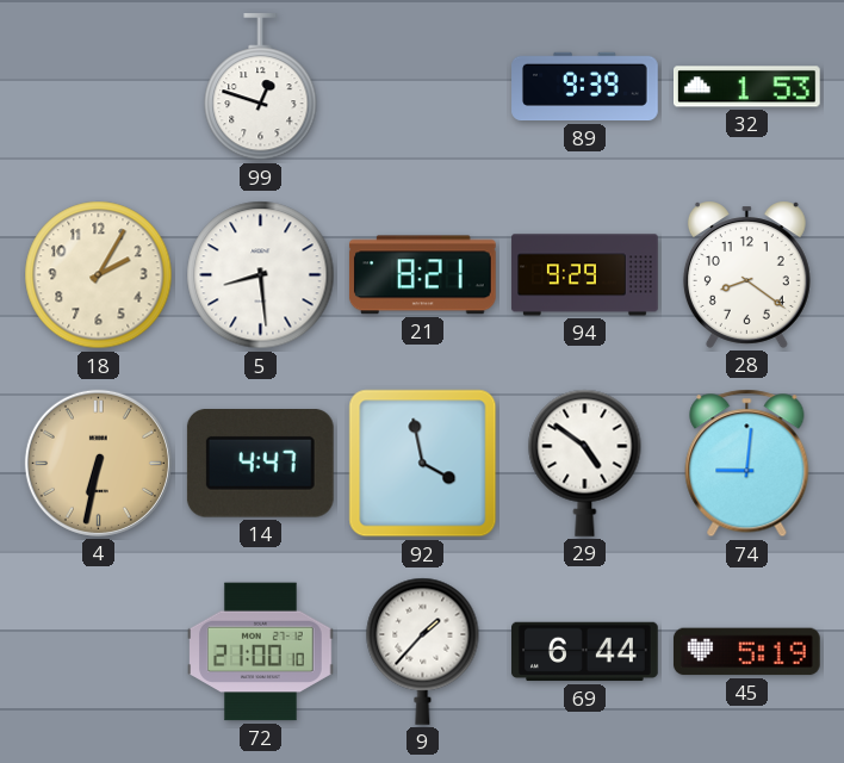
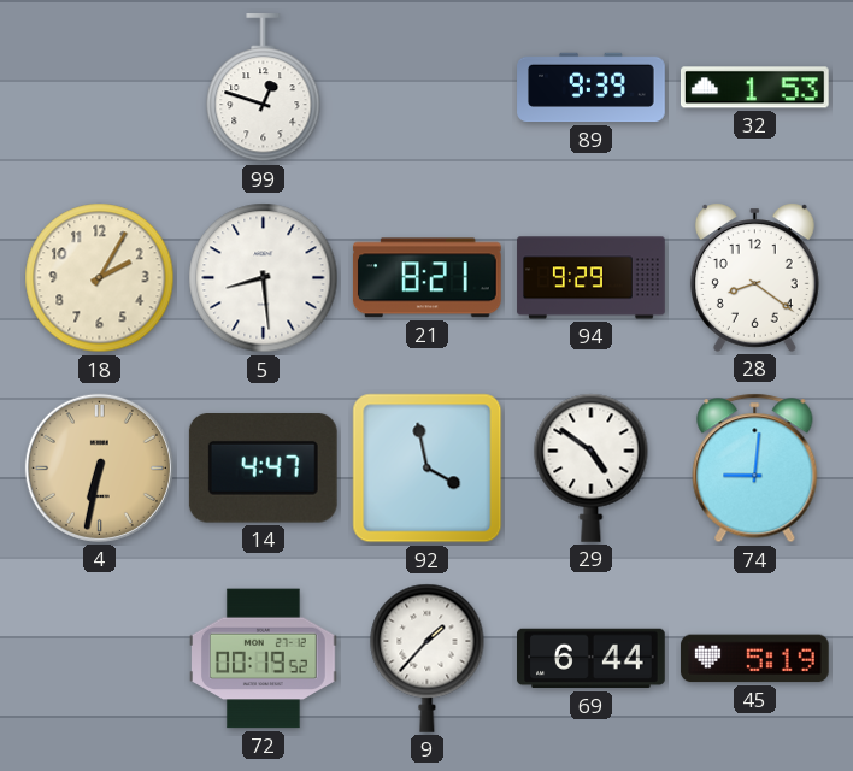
72: 21:00 -> 00:19
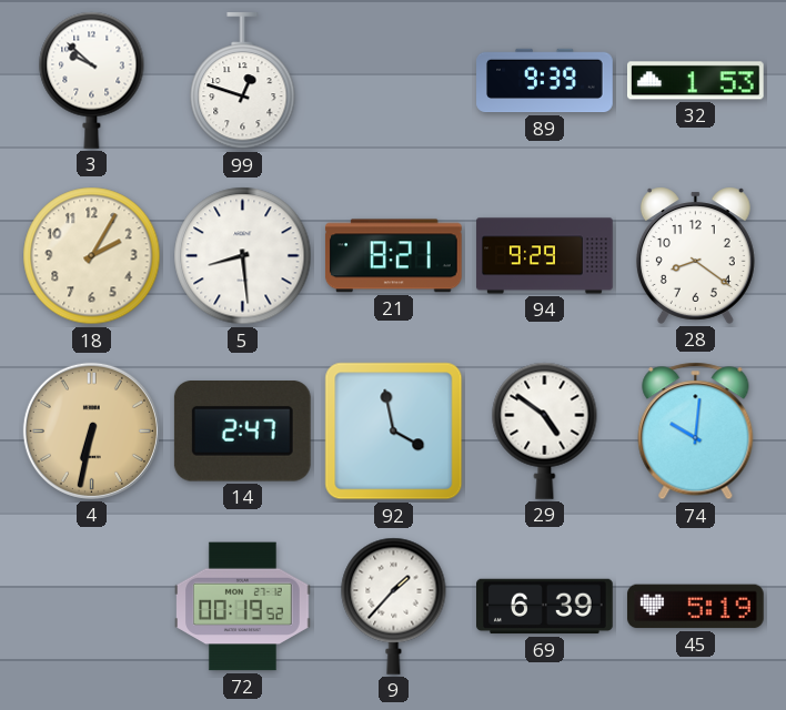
3: none -> 9:52
14: 4:47 -> 2:47
74: 9:01 -> 10:01
69: 6:44 -> 6:39
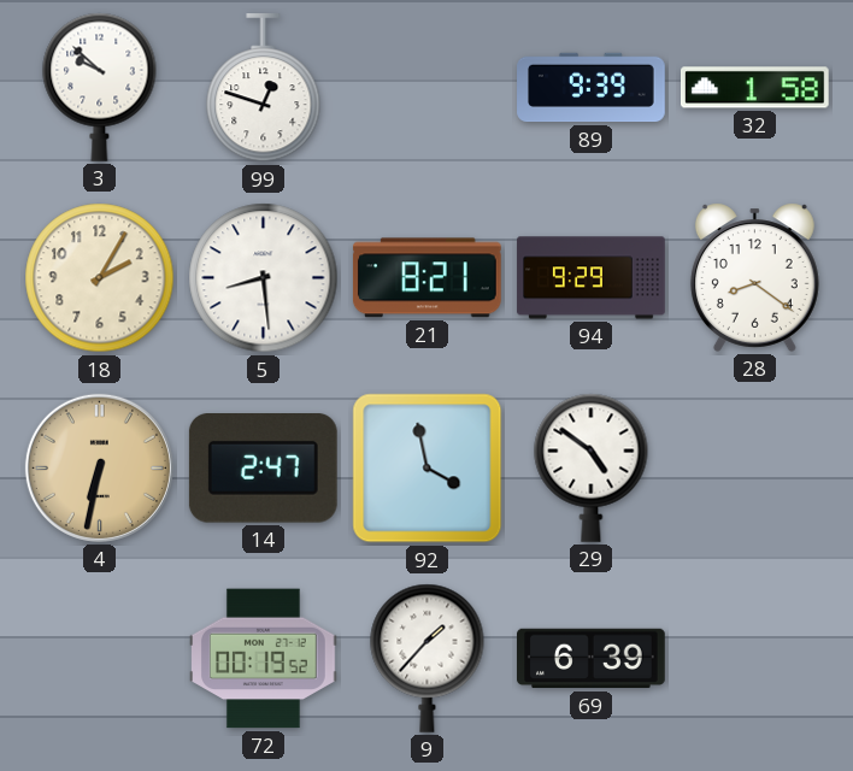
32: 1:53 -> 1:58
74: 10:01 -> none
45: 5:19 -> none
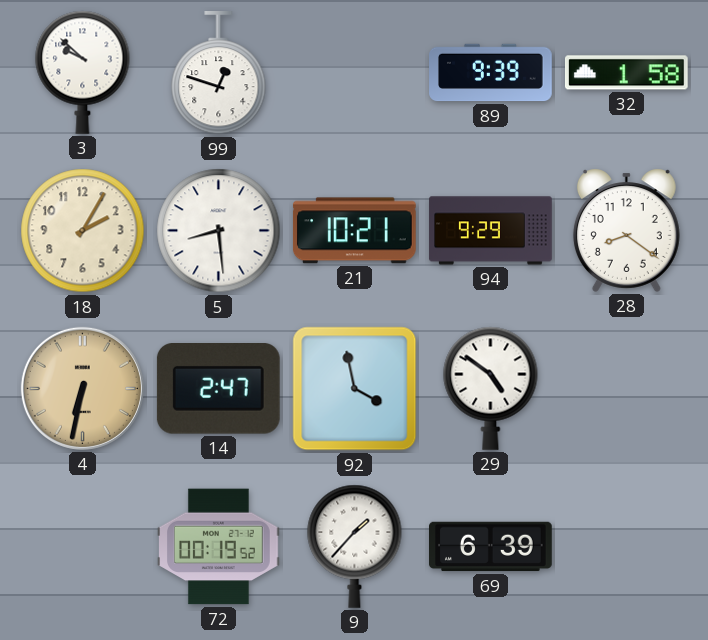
21: 8:21 -> 10:21
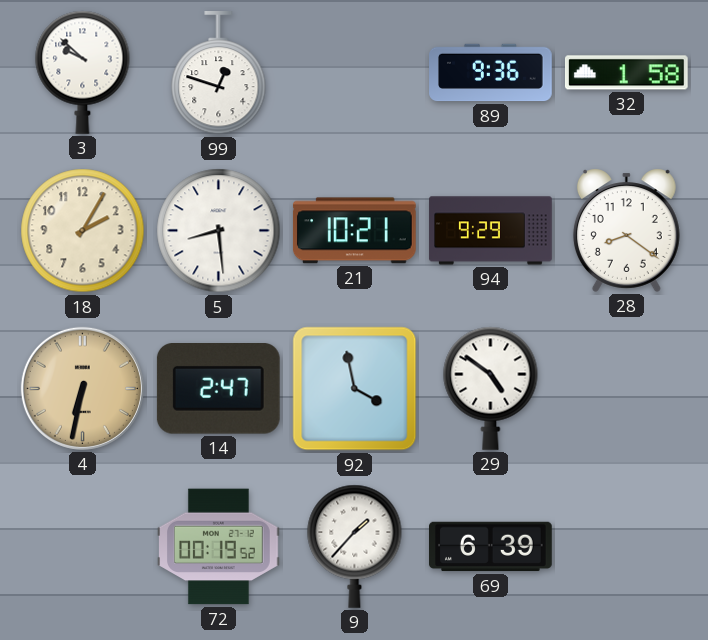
89: 9:39 -> 9:36
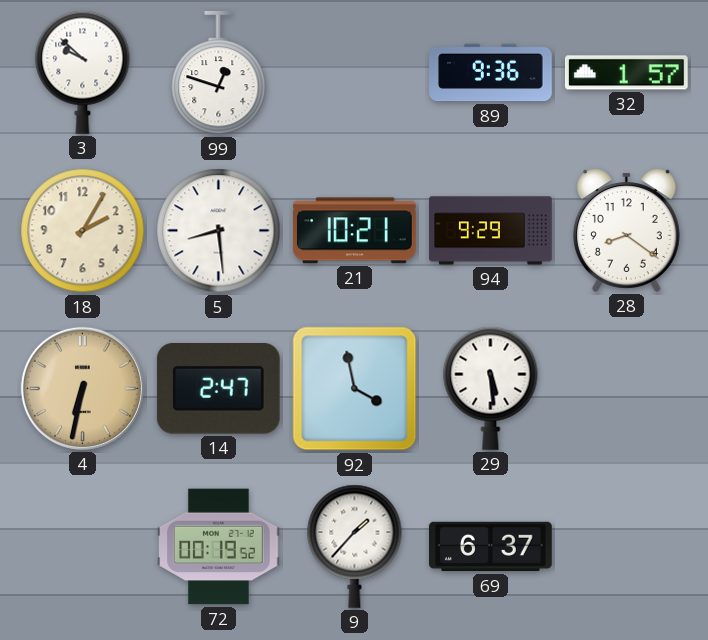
32: 1:58 -> 1:57
29: 4:51 -> 5:29
69: 6:39 -> 6:37
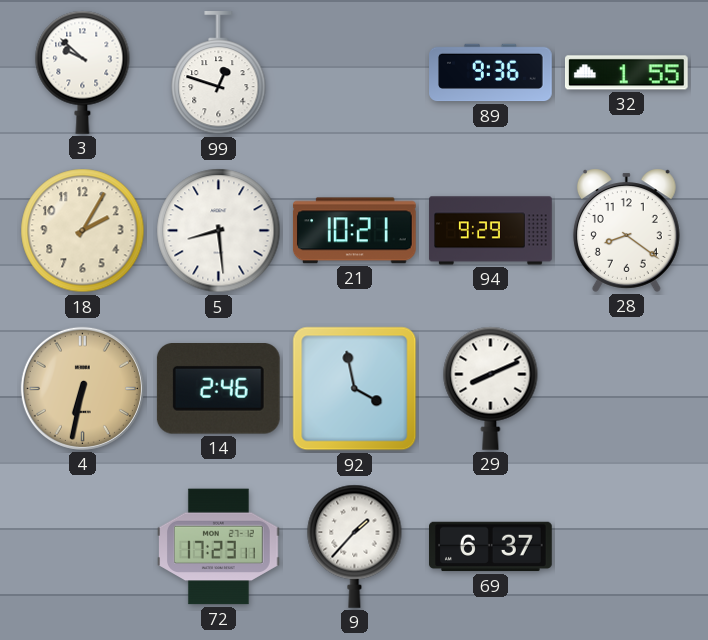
32: 1:57 -> 1:55
14: 2:47 -> 2:46
29: 5:29 -> 8:11
72: 00:19 -> 17:23
